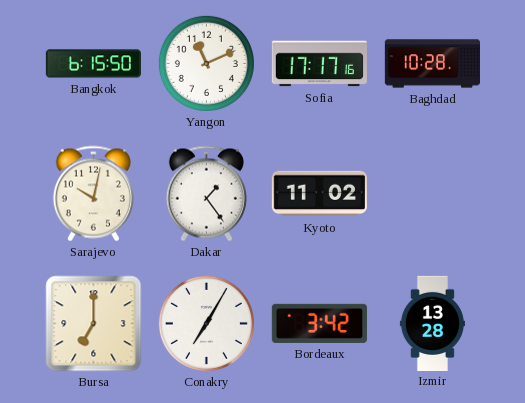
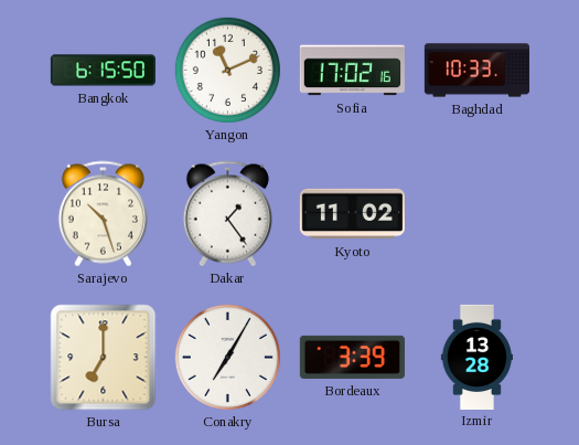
Sofia: 17:17 -> 17:02
Baghdad: 10:28 -> 10:33
Sarajevo: 10:02 -> 10:27
Bordeaux: 3:42 -> 3:39
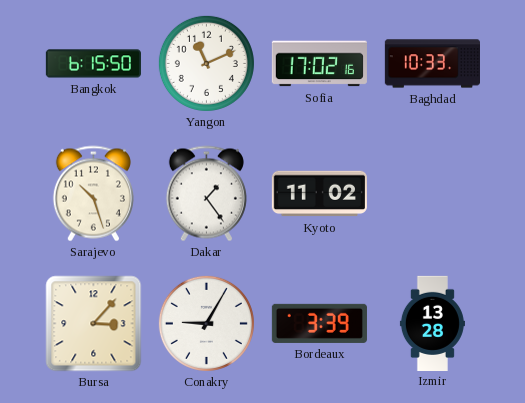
Bursa: 7:00 -> 3:07
Conakry: 7:05 -> 9:05
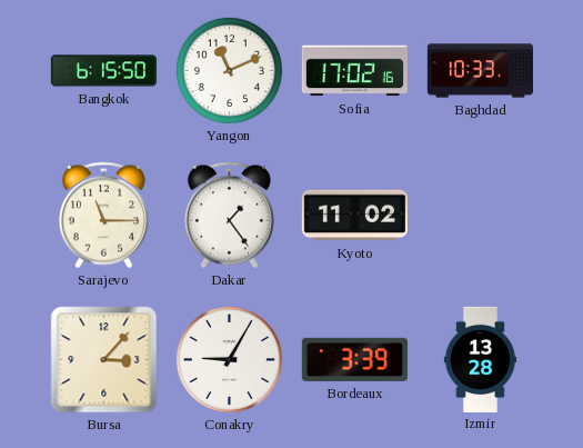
Sarajevo: 10:27 -> 11:15
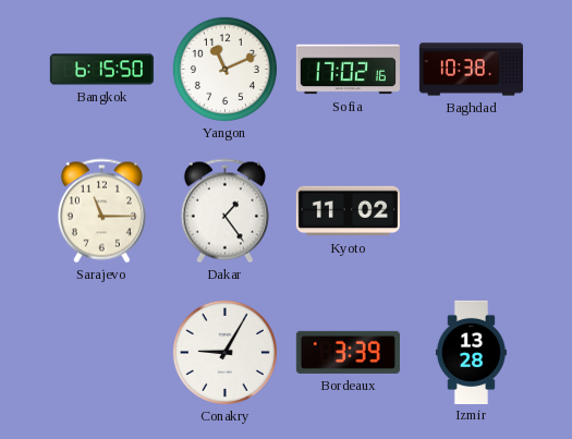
Baghdad: 10:33 -> 10:38
Bursa: 3:07 -> none
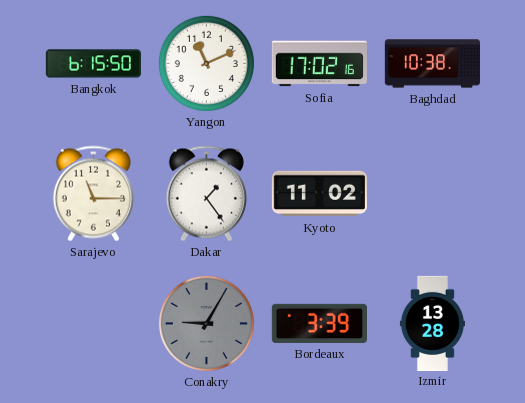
Conakry dial: white -> grey
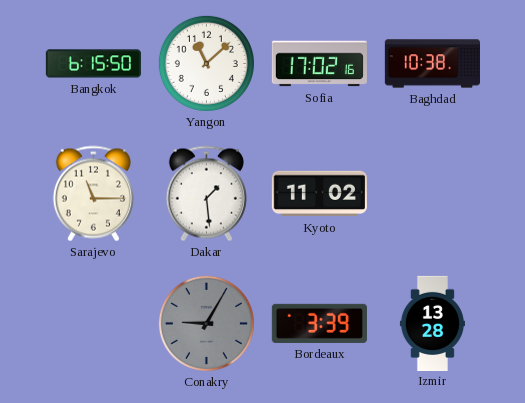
Yangon: 11:11 -> 11:08
Dakar: 1:24 -> 1:29
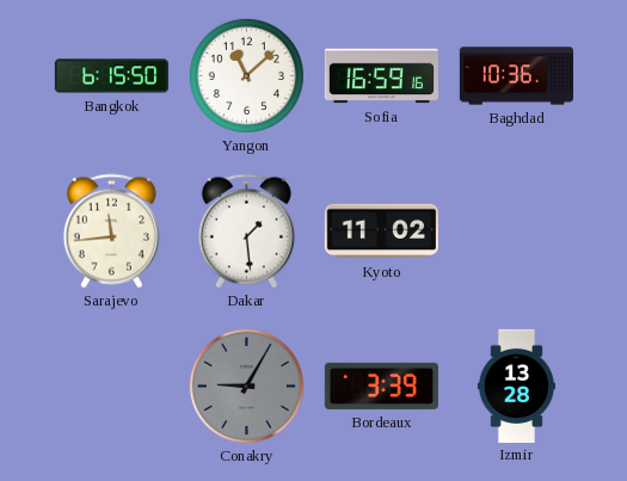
Sofia: 17:02 -> 16:59
Baghdad: 10:38 -> 10:36
Sarajevo: 11:15 -> 11:44
